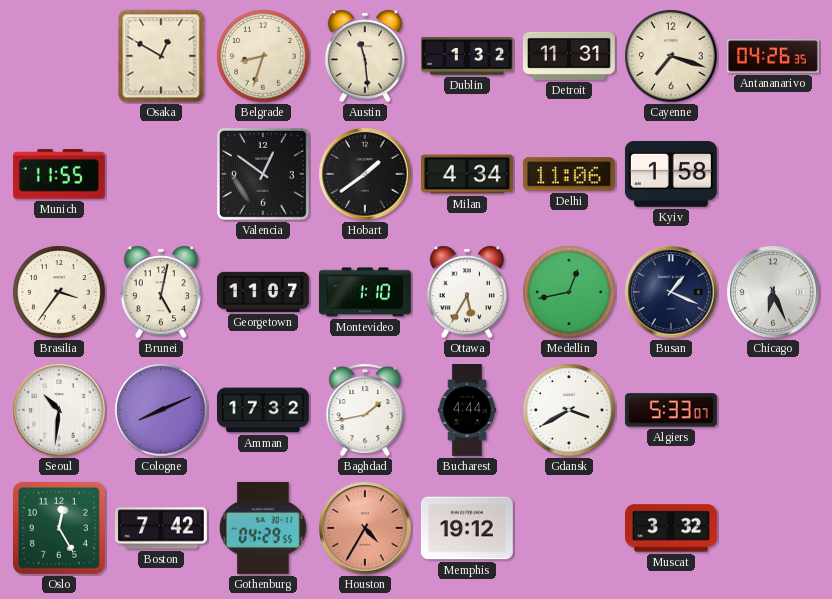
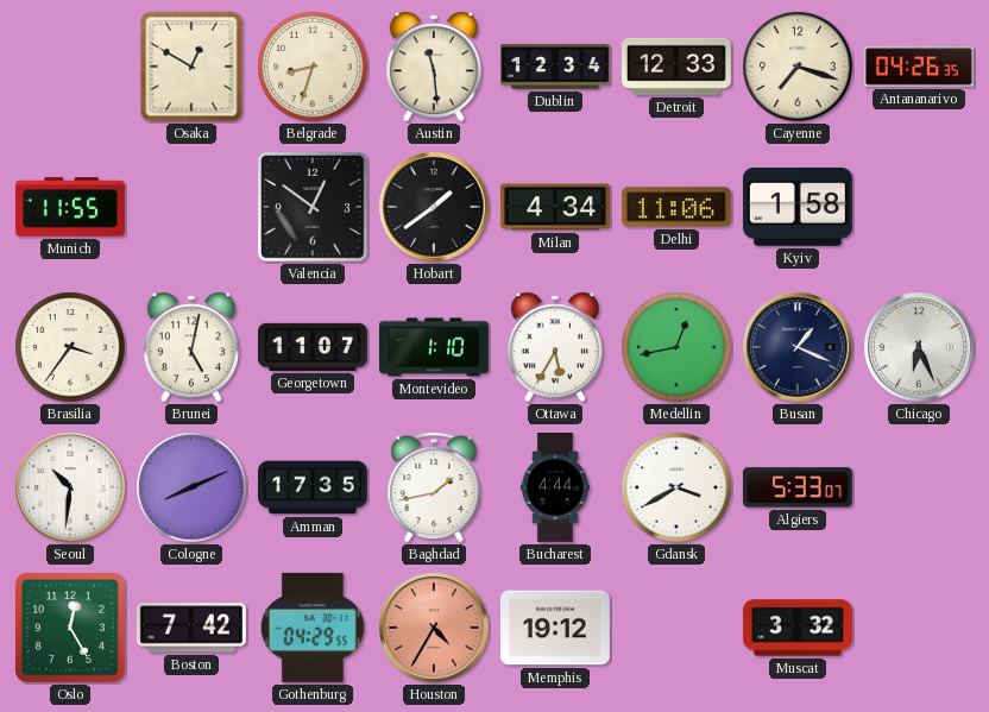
Dublin: 1:32 -> 12:34
Detroit: 11:31 -> 12:33
Amman: 17:32 -> 17:35
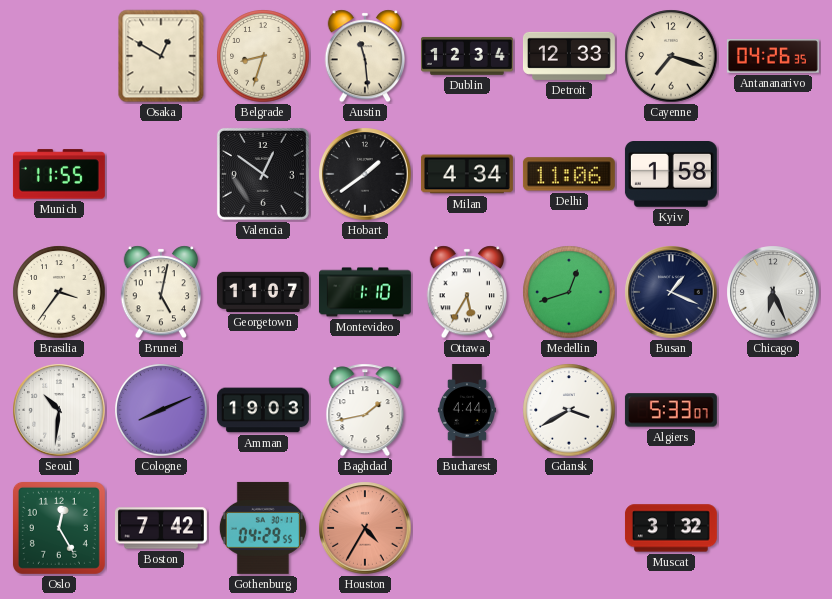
Medellin: 12:43 -> 12:42
Amman: 17:35 -> 19:03
Memphis: 19:12 -> none
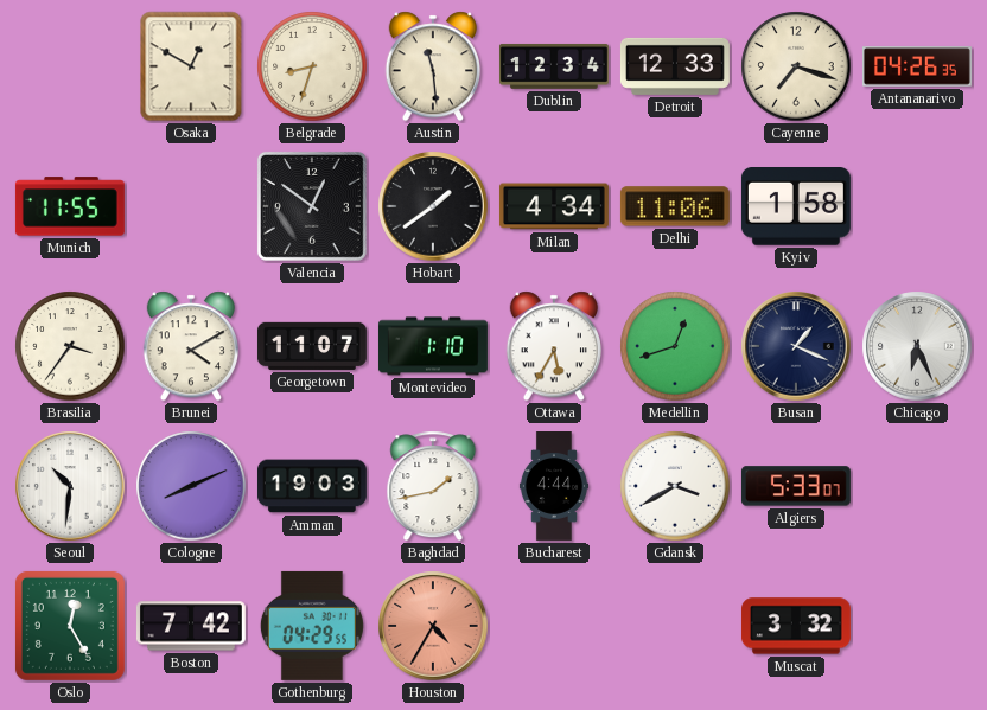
Brunei: 5:02 -> 4:10
